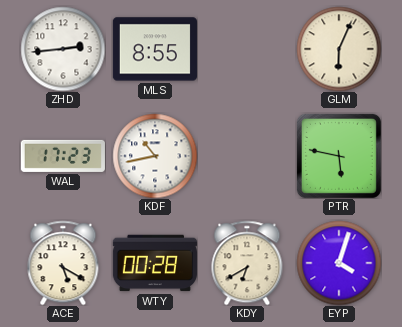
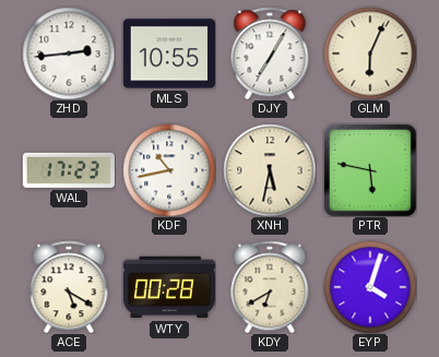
MLS: 8:55 -> 10:55
DJY: none -> 7:05
XNH: none -> 5:32
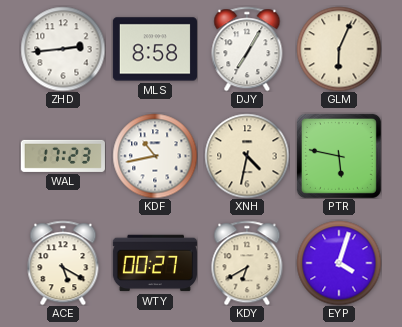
MLS: 10:55 -> 8:58
XNH: 5:32 -> 4:32
WTY: 00:28 -> 00:27
